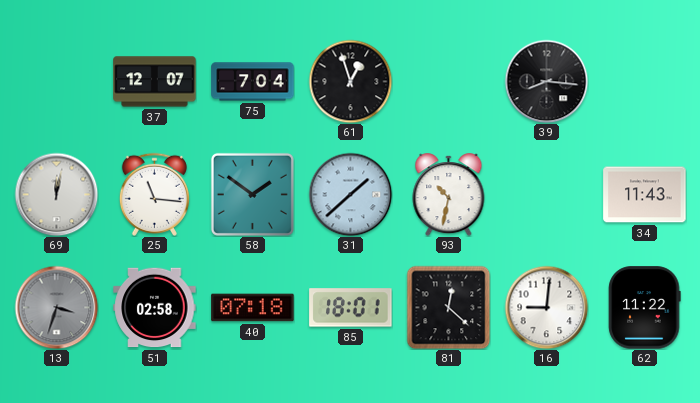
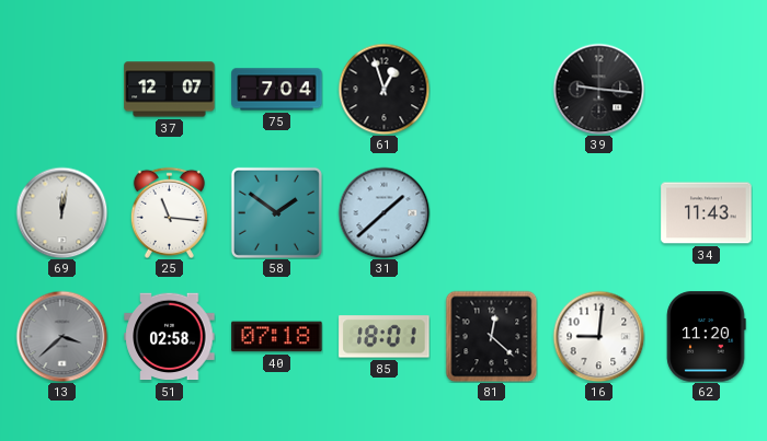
39: 8:16 -> 9:16
93: 10:32 -> none
13: 3:33 -> 3:38
62: 11:22 -> 11:20
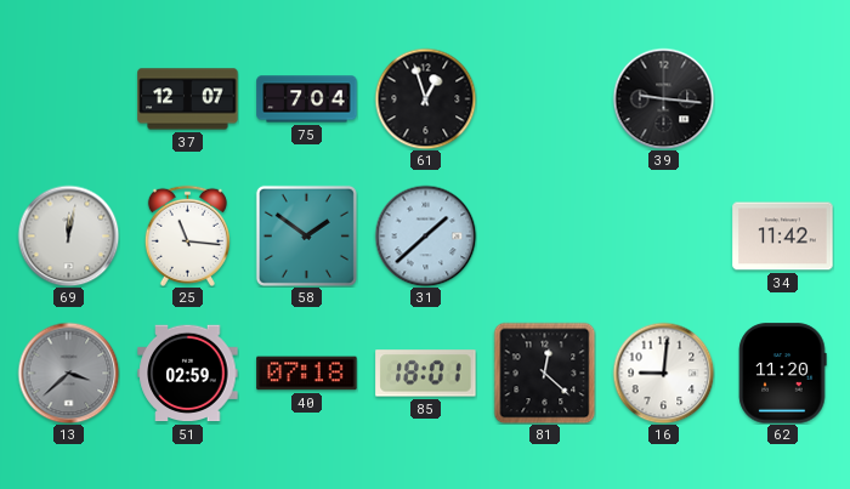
34: 11:43 -> 11:42
51: 02:58 -> 02:59
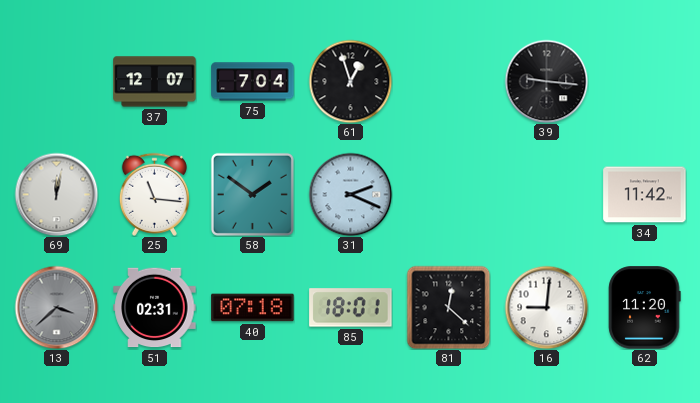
31: 1:38 -> 2:19
51: 02:59 -> 02:31
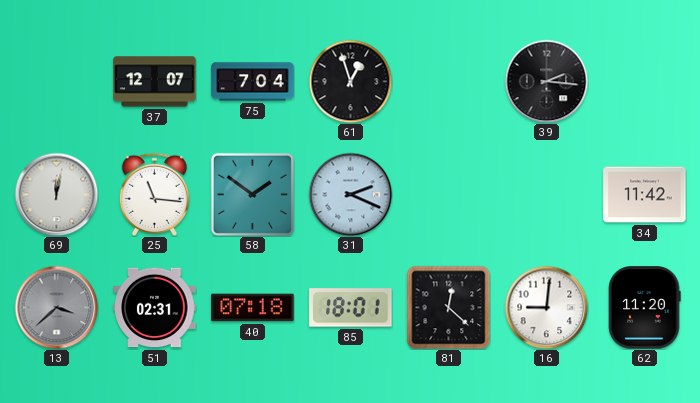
39: 9:16 -> 2:16
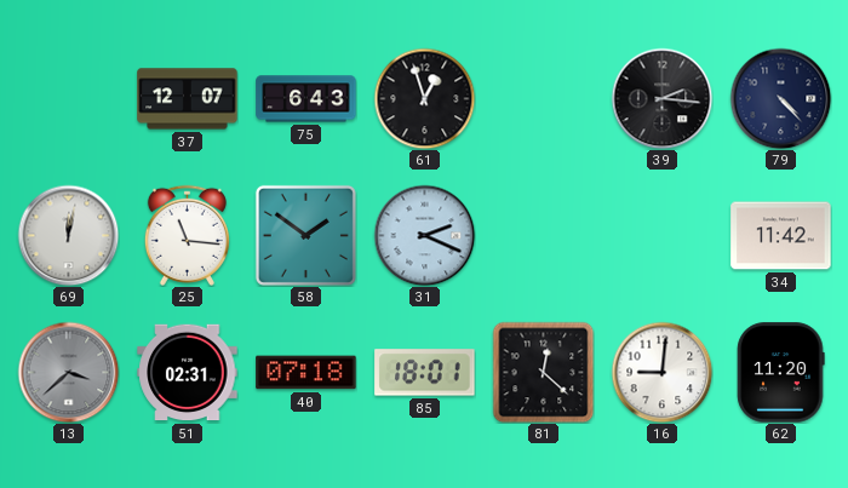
75: 7:04 -> 6:43
79: none -> 4:23
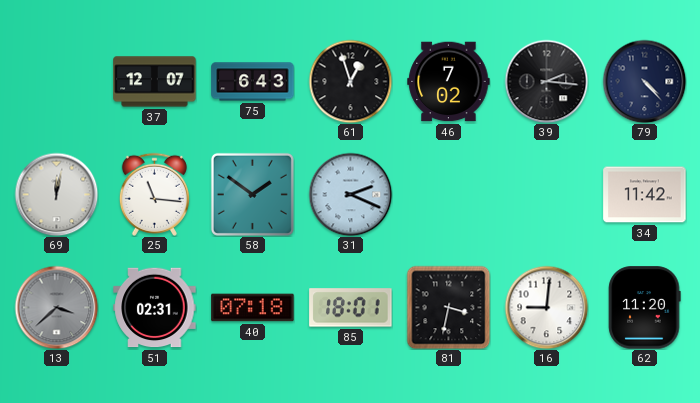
46: none -> 7:02
81: 12:22 -> 3:32
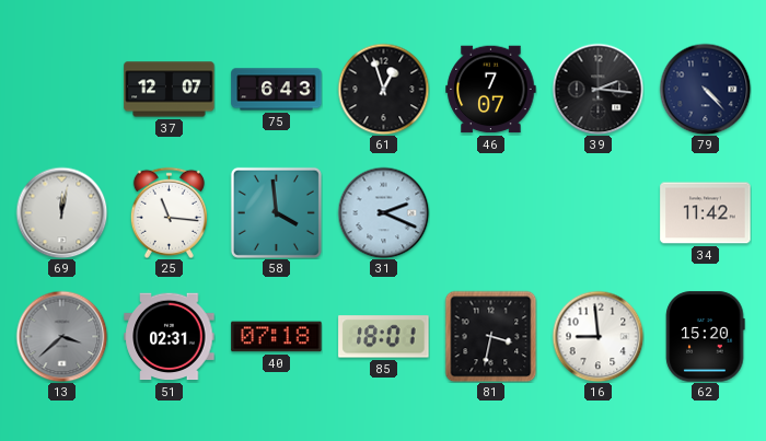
46: 7:02 -> 7:07
58: 1:51 -> 3:59
16: 9:01 -> 8:59
62: 11:20 -> 15:20
